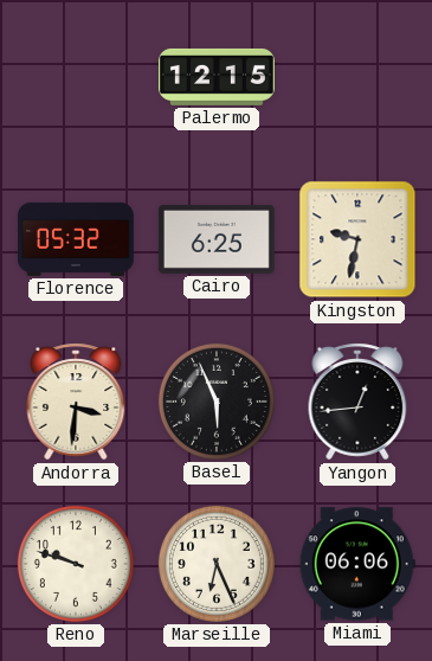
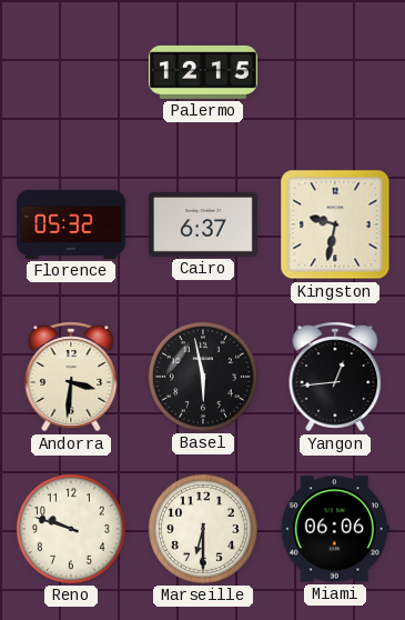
Cairo: 6:25 -> 6:37
Basel: 5:56 -> 5:58
Marseille: 6:26 -> 6:30
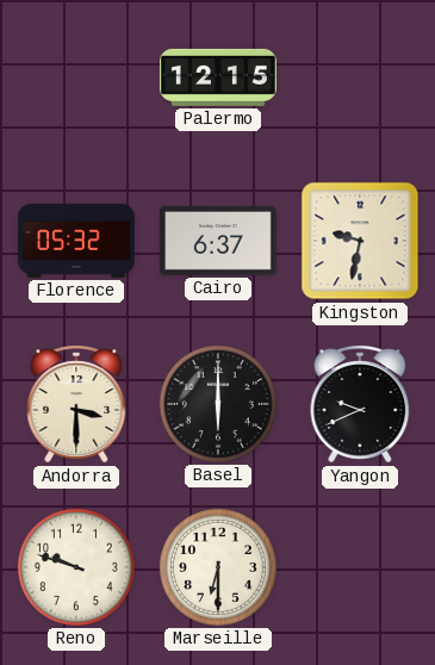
Andorra: 3:31 -> 3:30
Basel: 5:58 -> 6:00
Yangon: 12:44 -> 9:41
Miami: 06:06 -> none
